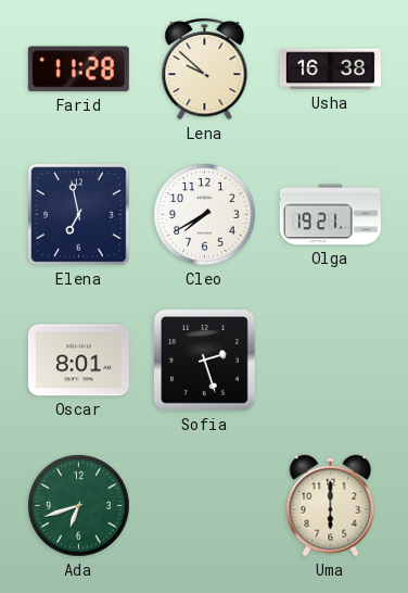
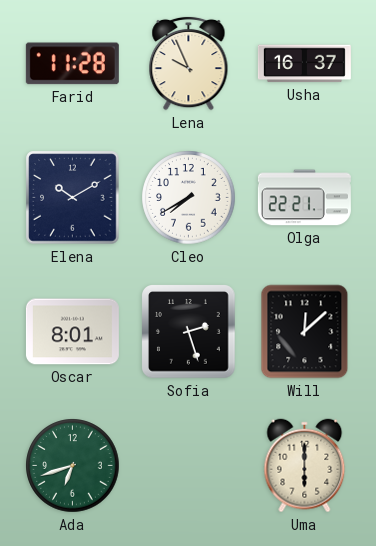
Lena: 9:52 -> 9:56
Usha: 16:38 -> 16:37
Elena: 6:58 -> 10:10
Olga: 19:21 -> 22:21
Will: none -> 12:08
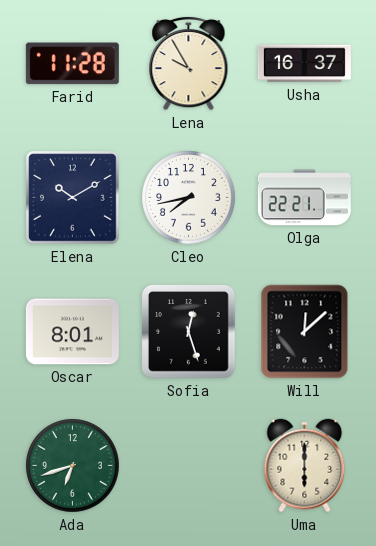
Lena: 9:56 -> 9:55
Cleo: 7:40 -> 7:43
Sofia: 2:27 -> 12:27
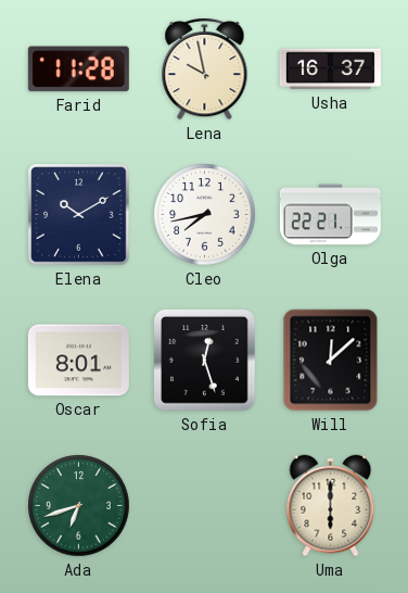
Lena: 9:55 -> 9:58
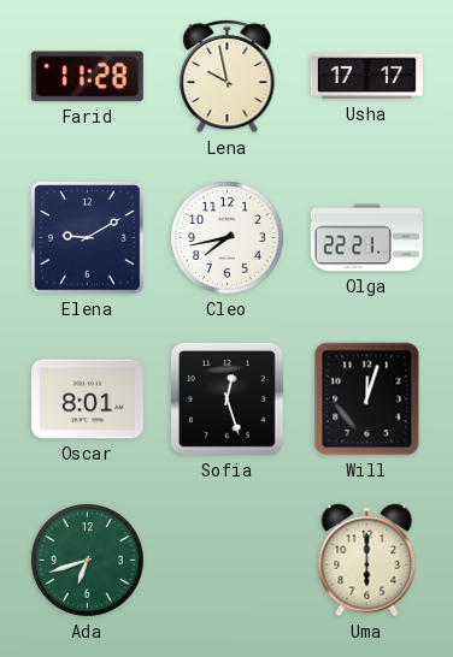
Usha: 16:37 -> 17:17
Elena: 10:10 -> 9:10
Will: 12:08 -> 12:03
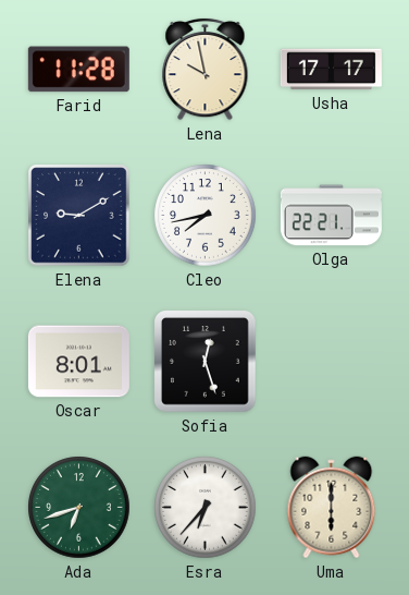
Will: 12:03 -> none
Esra: none -> 6:37
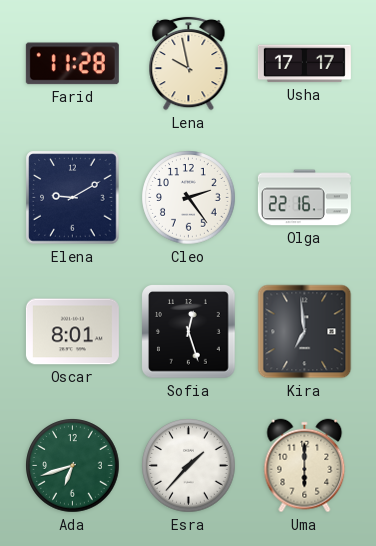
Cleo: 7:43 -> 2:24
Olga: 22:21 -> 22:16
Kira: none -> 6:59
Esra: 6:37 -> 1:37
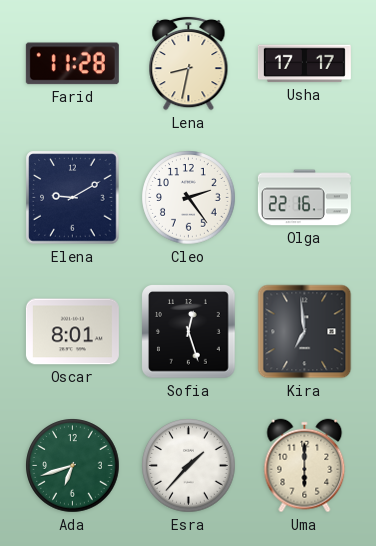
Lena: 9:58 -> 8:32
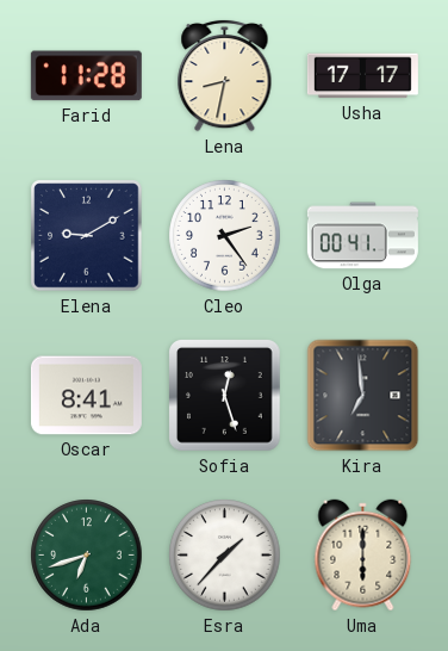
Olga: 22:16 -> 00:41
Oscar: 8:01 -> 8:41
